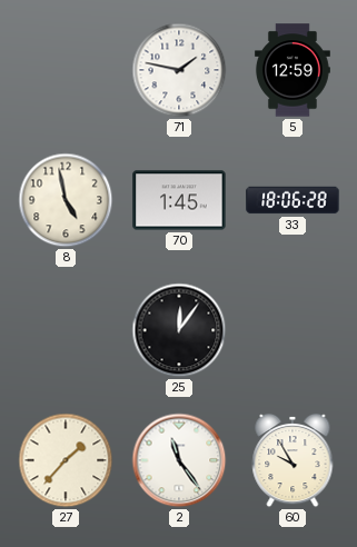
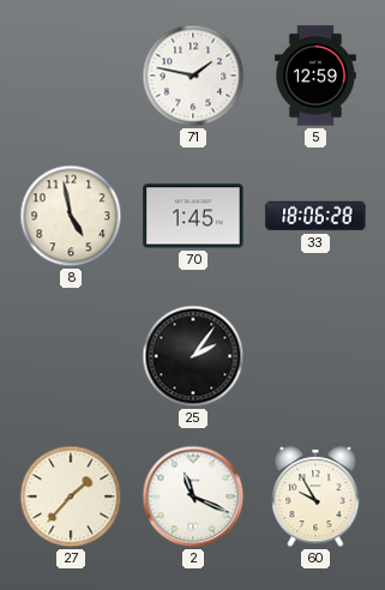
25: 12:06 -> 2:06
2: 11:24 -> 11:19
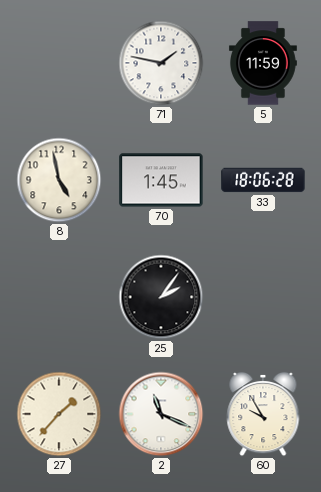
5: 12:59 -> 11:59
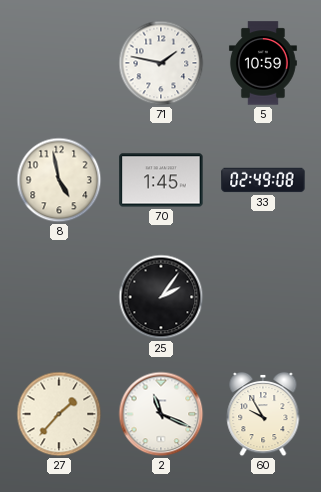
5: 11:59 -> 10:59
33: 18:06 -> 02:49
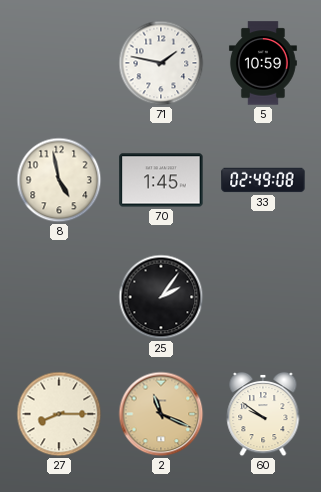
27: 1:37 -> 8:15
2 dial: white -> champagne
60: 9:55 -> 9:51
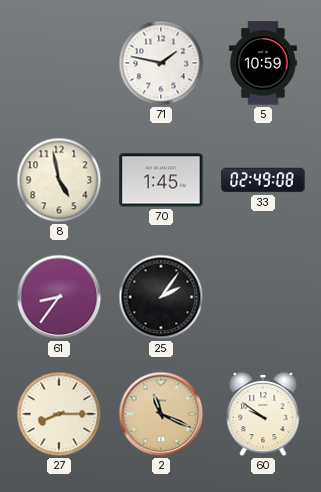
61: none -> 8:36
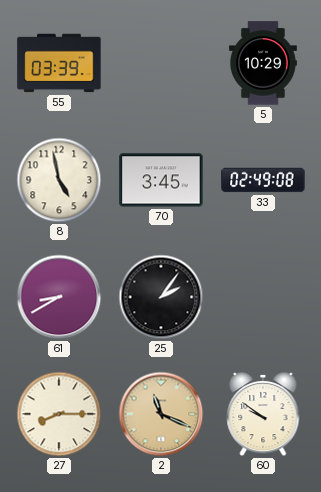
55: none -> 03:39
71: 1:47 -> none
5: 10:59 -> 10:29
70: 1:45 -> 3:45
61: 8:36 -> 8:40
